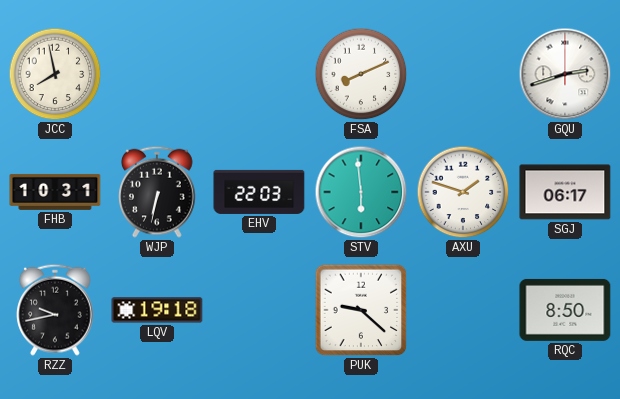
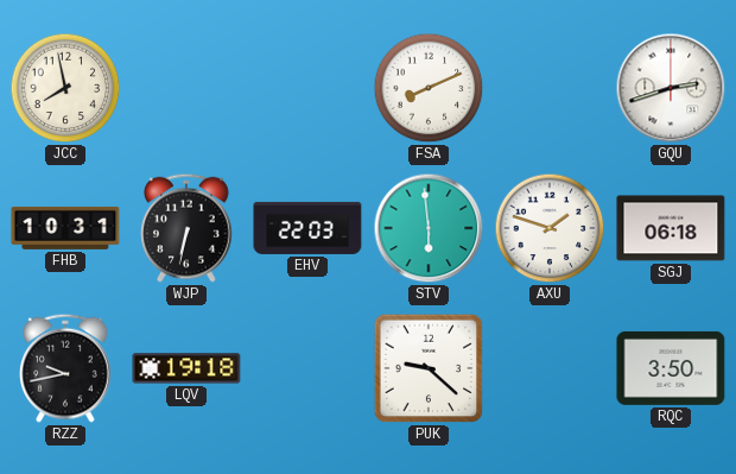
SGJ: 06:17 -> 06:18
RQC: 8:50 -> 3:50
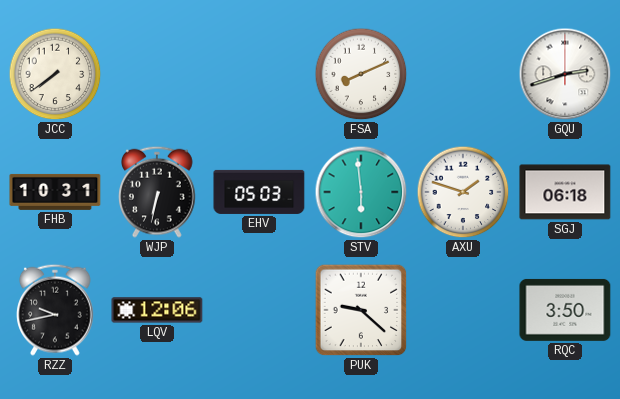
JCC: 7:58 -> 7:39
EHV: 22:03 -> 05:03
LQV: 19:18 -> 12:06
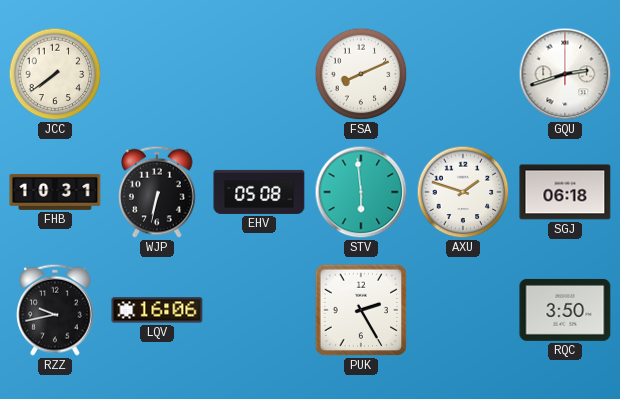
EHV: 05:03 -> 05:08
LQV: 12:06 -> 16:06
PUK: 9:22 -> 2:25
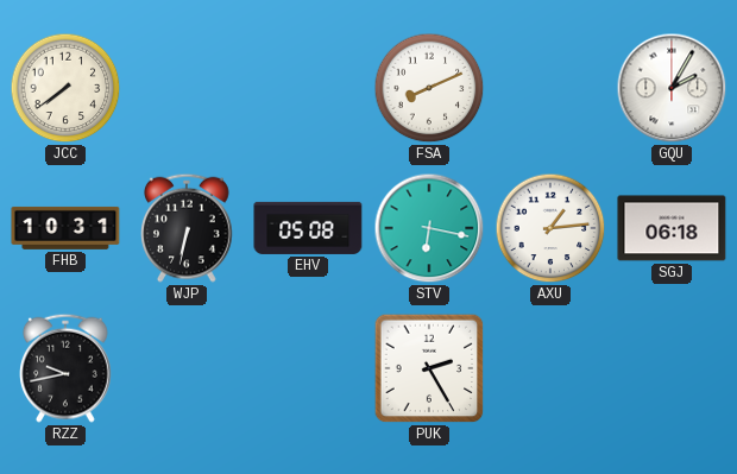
GQU: 2:42 -> 2:05
STV: 5:59 -> 6:17
AXU: 1:48 -> 1:14
LQV: 16:06 -> none
RQC: 3:50 -> none
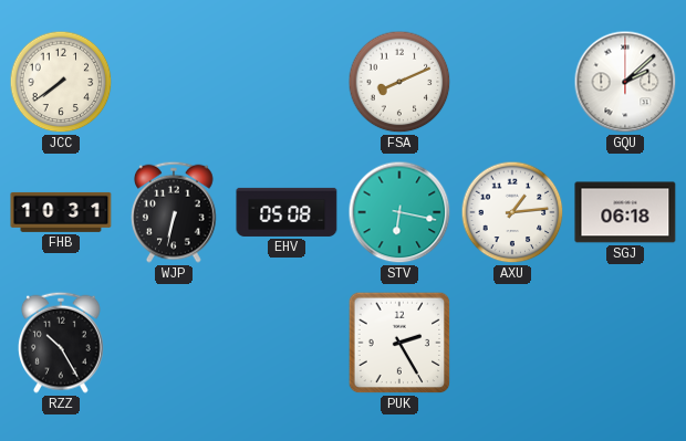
GQU: 2:05 -> 2:08
RZZ: 9:43 -> 10:25
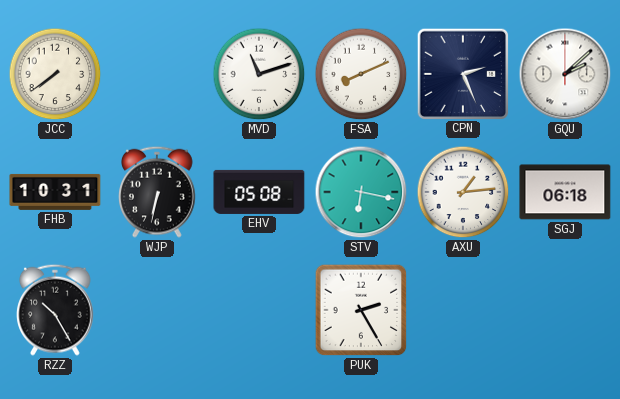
MVD: none -> 11:12
CPN: none -> 2:26
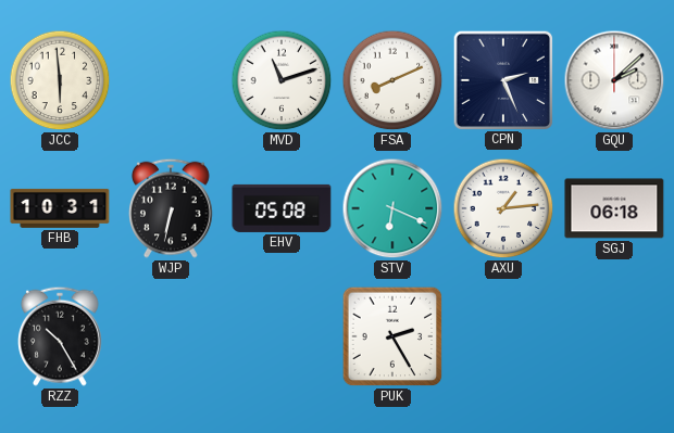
JCC: 7:39 -> 5:59
STV: 6:17 -> 6:19
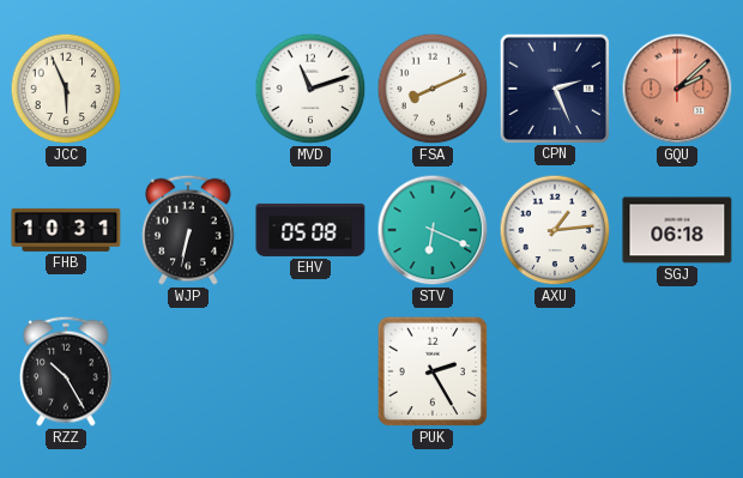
JCC: 5:59 -> 5:56
GQU dial: white -> salmon
